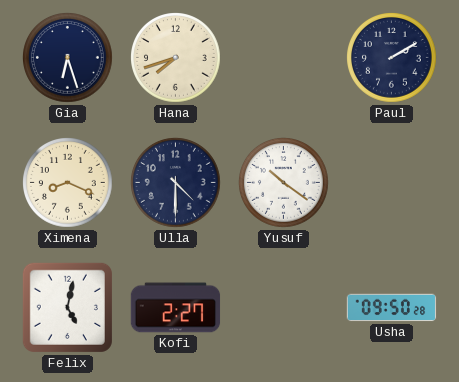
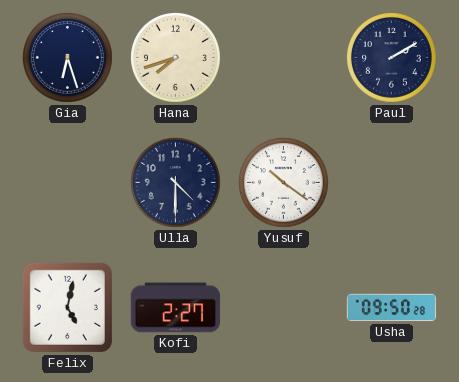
Ximena: 8:19 -> none
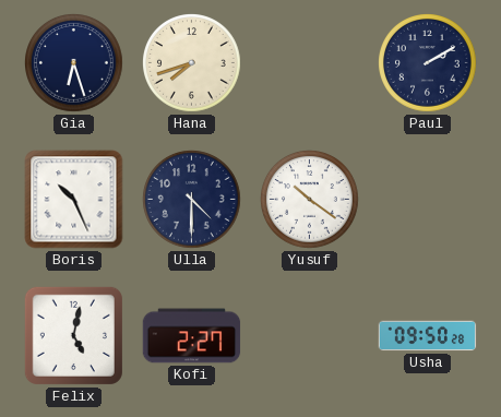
Boris: none -> 10:26
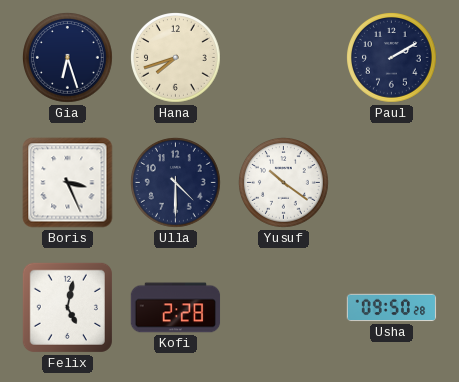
Boris: 10:26 -> 3:26
Kofi: 2:27 -> 2:28
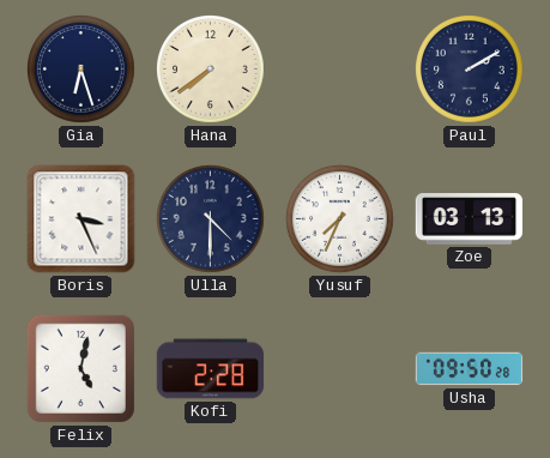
Hana: 7:42 -> 7:39
Yusuf: 10:21 -> 7:34
Zoe: none -> 03:13
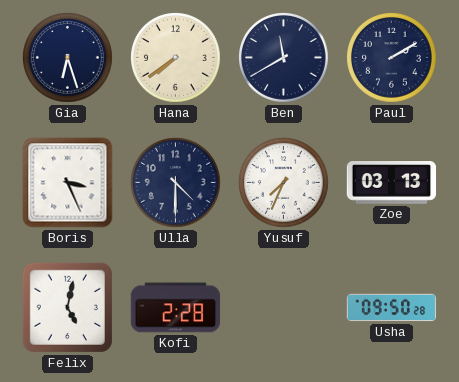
Ben: none -> 11:40
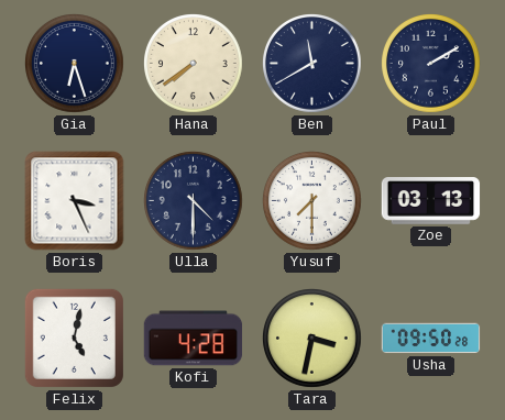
Yusuf: 7:34 -> 7:30
Kofi: 2:28 -> 4:28
Tara: none -> 3:32
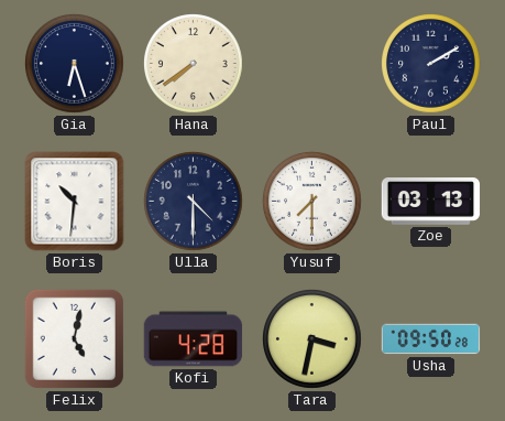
Ben: 11:40 -> none
Boris: 3:26 -> 10:31
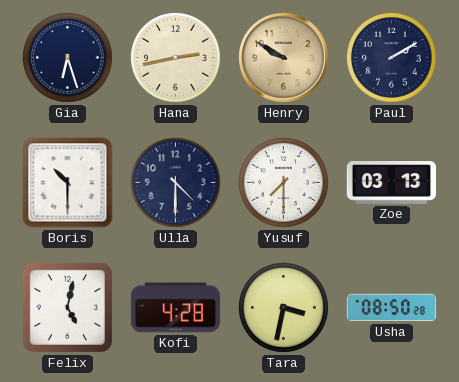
Hana: 7:39 -> 2:43
Henry: none -> 9:50
Boris: 10:31 -> 10:30
Usha: 09:50 -> 08:50
